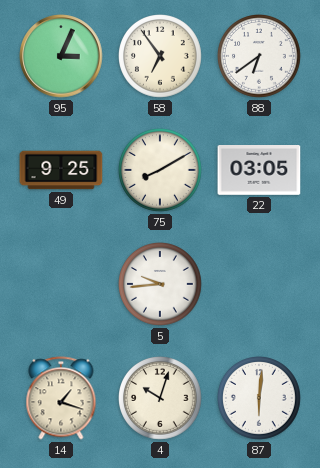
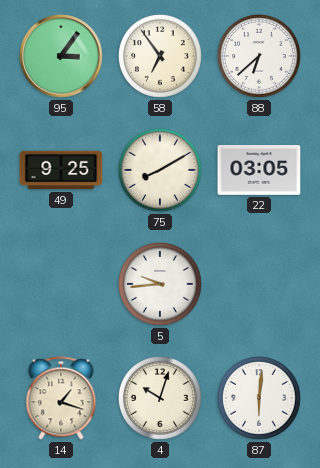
95: 3:04 -> 3:06
88: 6:39 -> 6:38
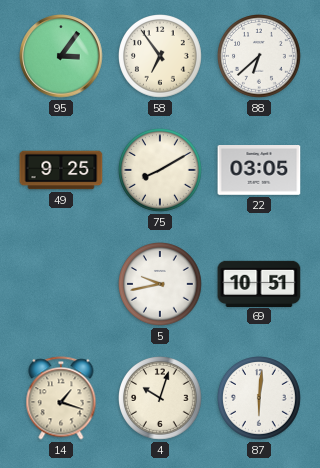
5: 9:44 -> 9:43
69: none -> 10:51
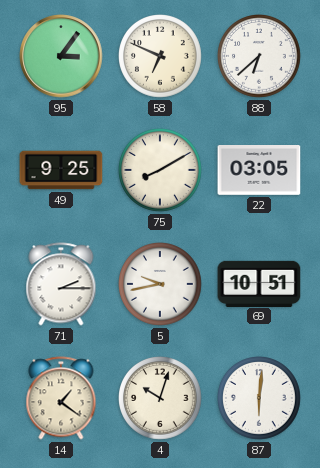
58: 6:54 -> 6:49
71: none -> 2:15
14: 1:18 -> 1:21
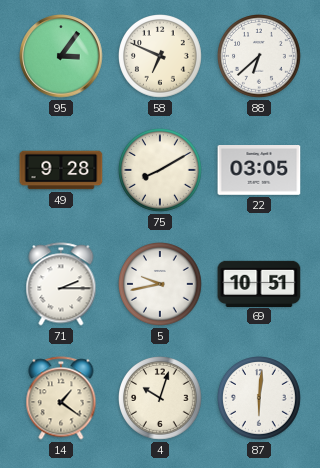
49: 9:25 -> 9:28
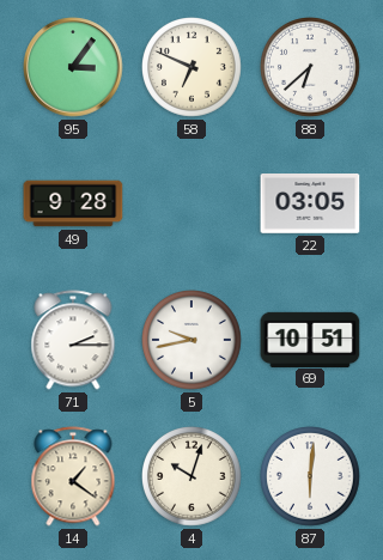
75: 8:10 -> none
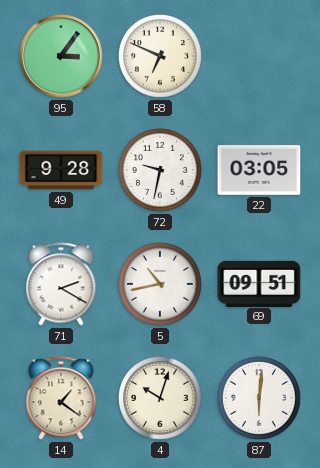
88: 6:38 -> none
72: none -> 9:32
71: 2:15 -> 2:20
5: 9:43 -> 10:43
69: 10:51 -> 09:51
